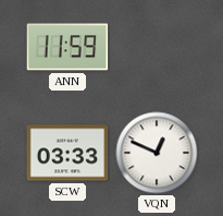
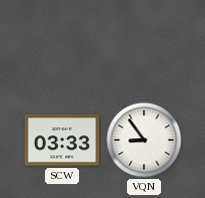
ANN: 11:59 -> none
VQN: 12:49 -> 8:54
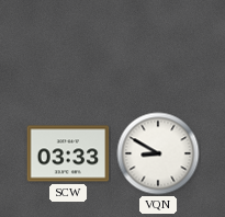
VQN: 8:54 -> 8:50
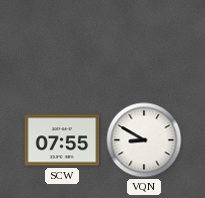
SCW: 03:33 -> 07:55
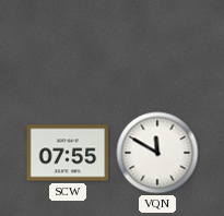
VQN: 8:50 -> 11:50
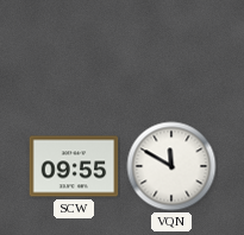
SCW: 07:55 -> 09:55
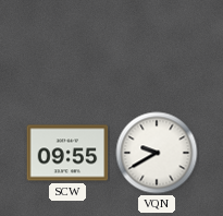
VQN: 11:50 -> 9:40
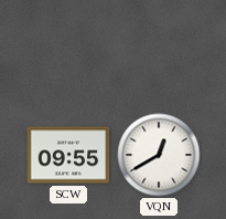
VQN: 9:40 -> 12:40
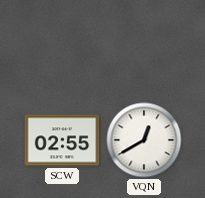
SCW: 09:55 -> 02:55
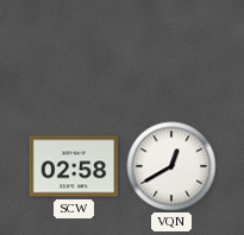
SCW: 02:55 -> 02:58
